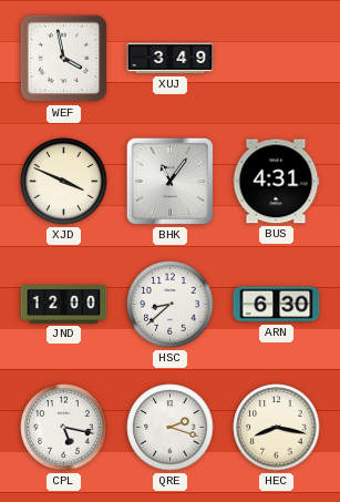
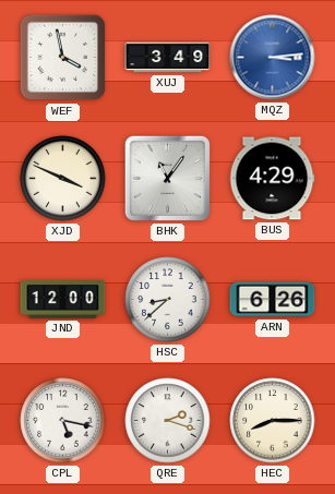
MQZ: none -> 3:14
BUS: 4:31 -> 4:29
ARN: 6:30 -> 6:26
HEC: 8:17 -> 8:15
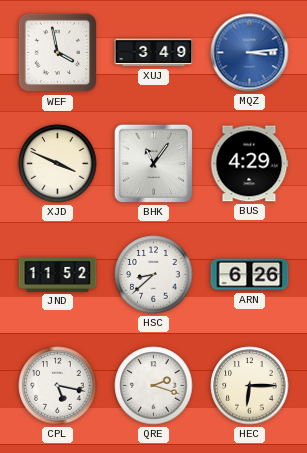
JND: 12:00 -> 11:52
HEC: 8:15 -> 6:15
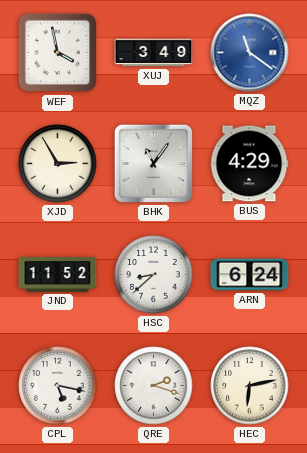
MQZ: 3:14 -> 11:21
XJD: 3:49 -> 2:55
ARN: 6:26 -> 6:24
HEC: 6:15 -> 6:13
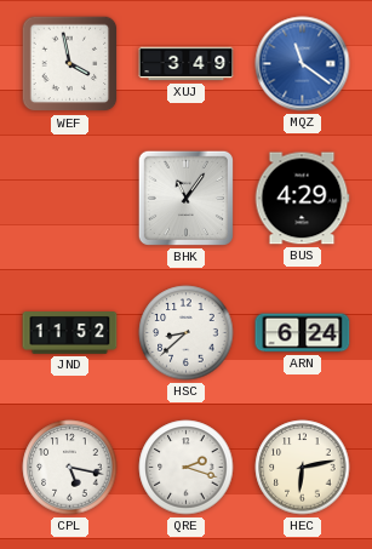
XJD: 2:55 -> none
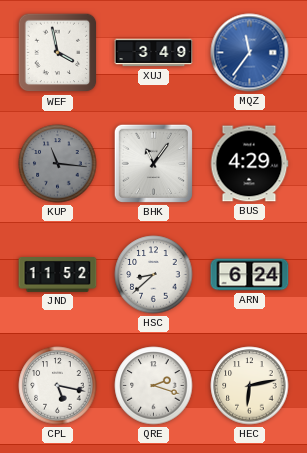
MQZ: 11:21 -> 11:36
KUP: none -> 11:16
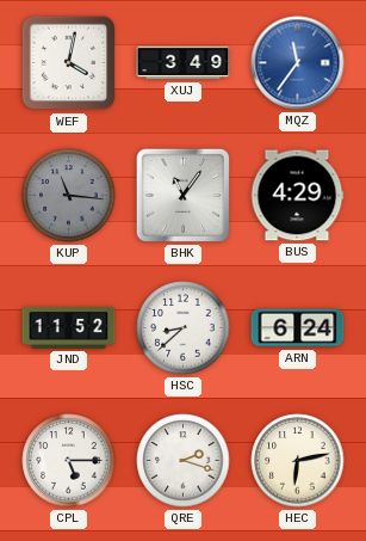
WEF: 3:58 -> 4:02
CPL: 5:17 -> 5:15
